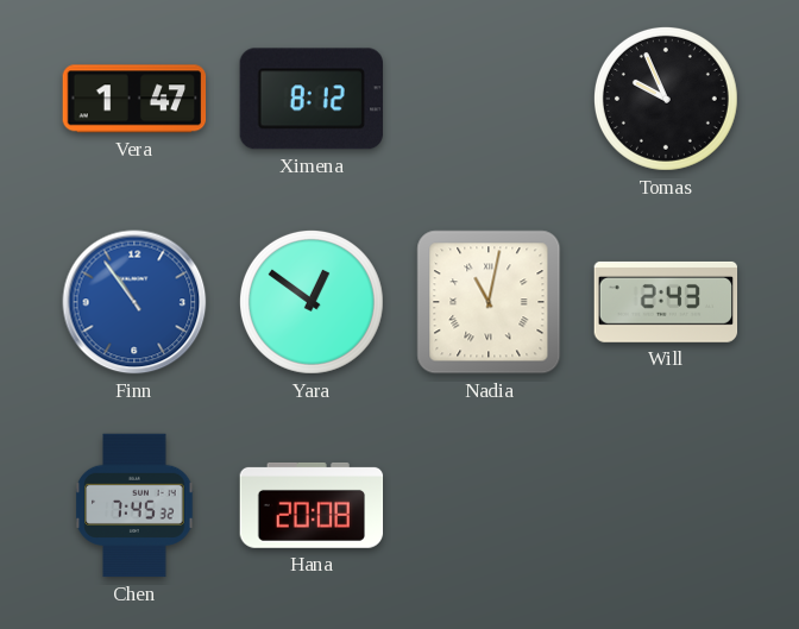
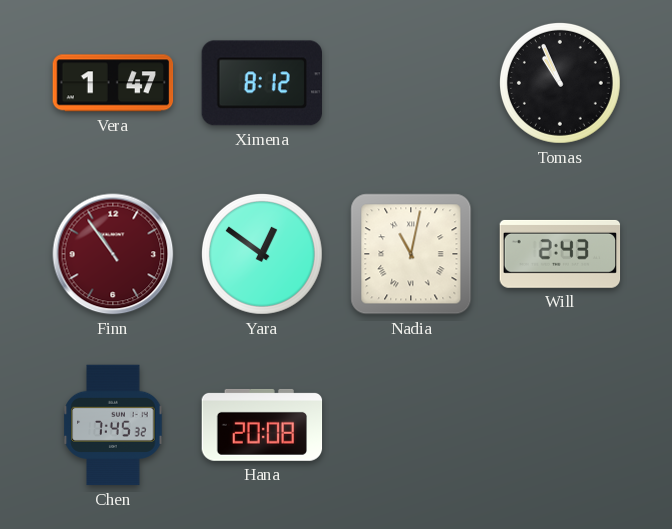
Tomas: 9:56 -> 10:56
Finn dial: blue -> burgundy
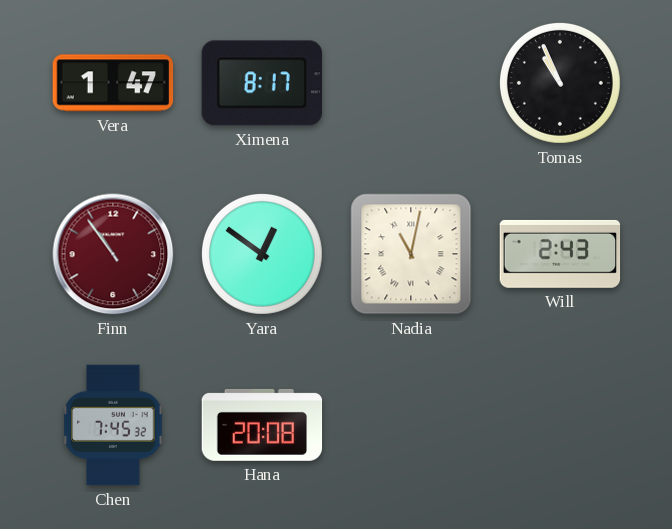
Ximena: 8:12 -> 8:17
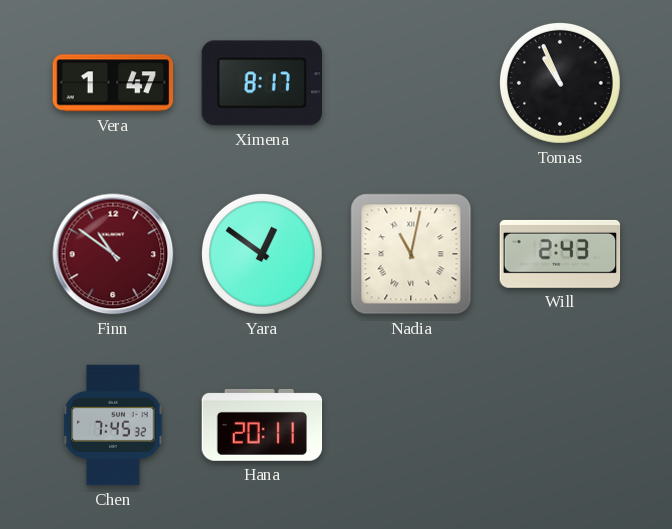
Finn: 10:54 -> 10:51
Hana: 20:08 -> 20:11
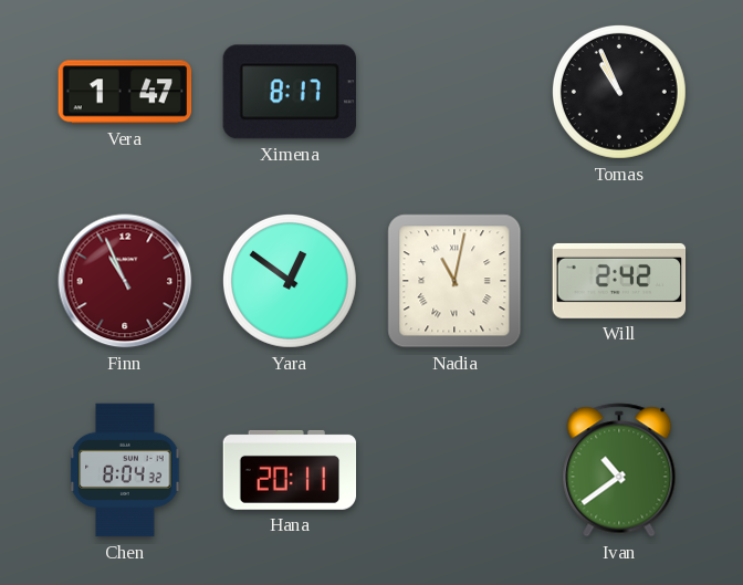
Finn: 10:51 -> 10:56
Will: 2:43 -> 2:42
Chen: 7:45 -> 8:04
Ivan: none -> 10:39
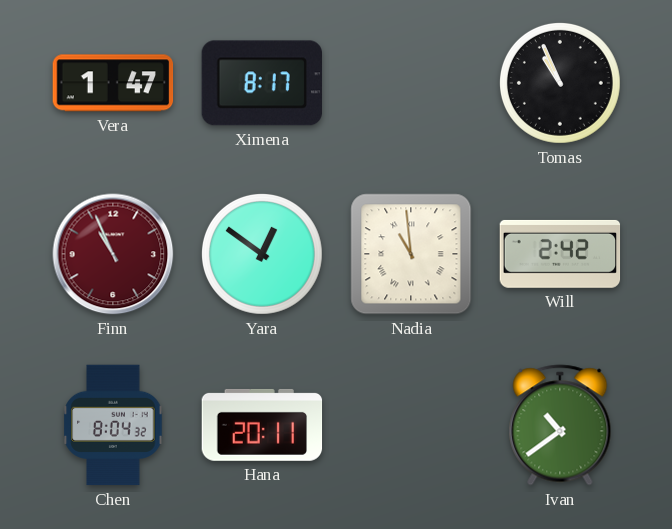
Nadia: 11:02 -> 10:59
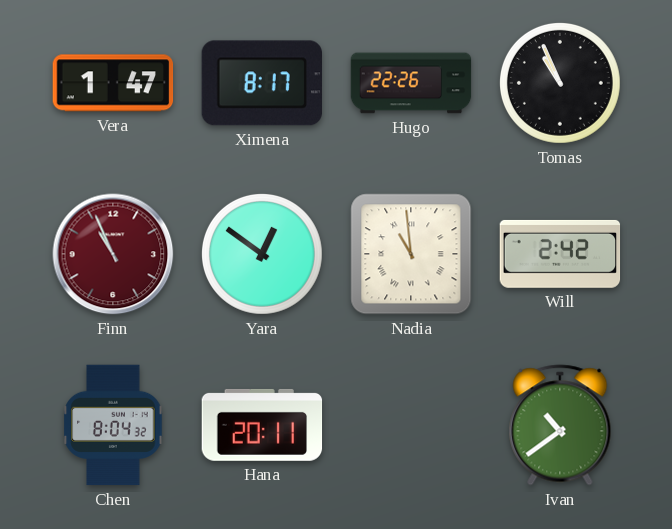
Hugo: none -> 22:26
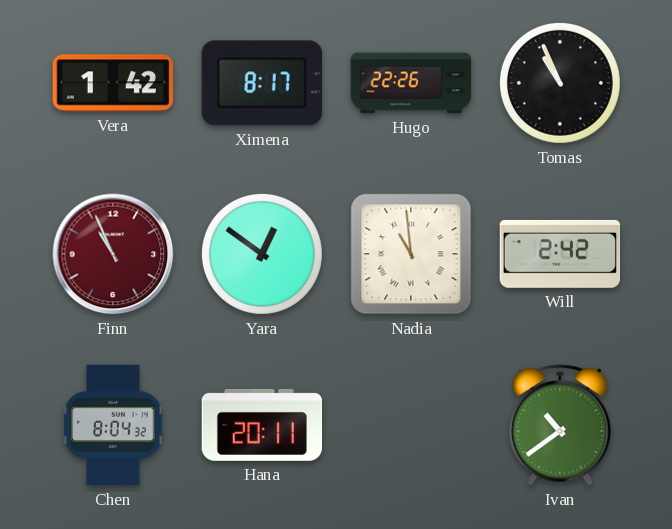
Vera: 1:47 -> 1:42
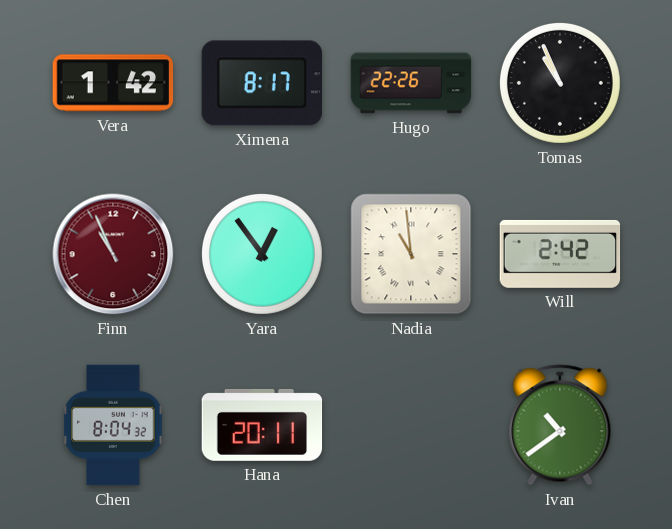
Yara: 12:51 -> 12:54
